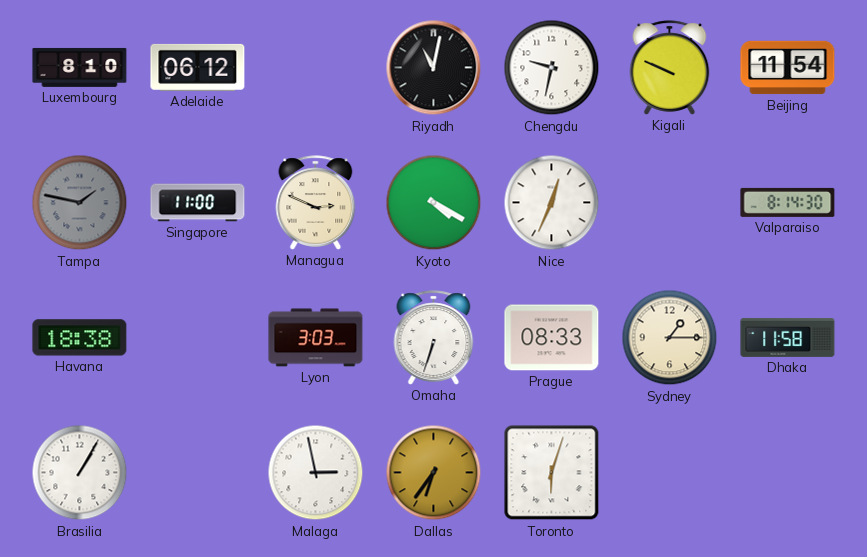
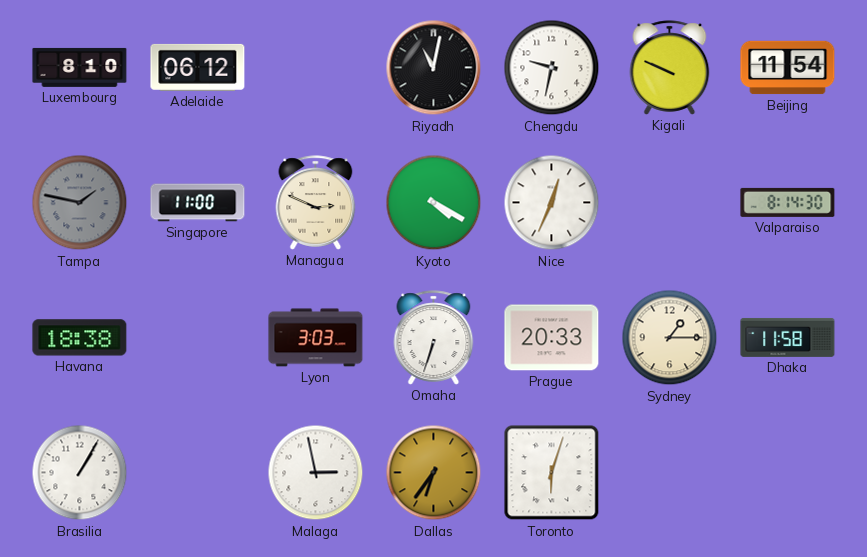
Prague: 08:33 -> 20:33
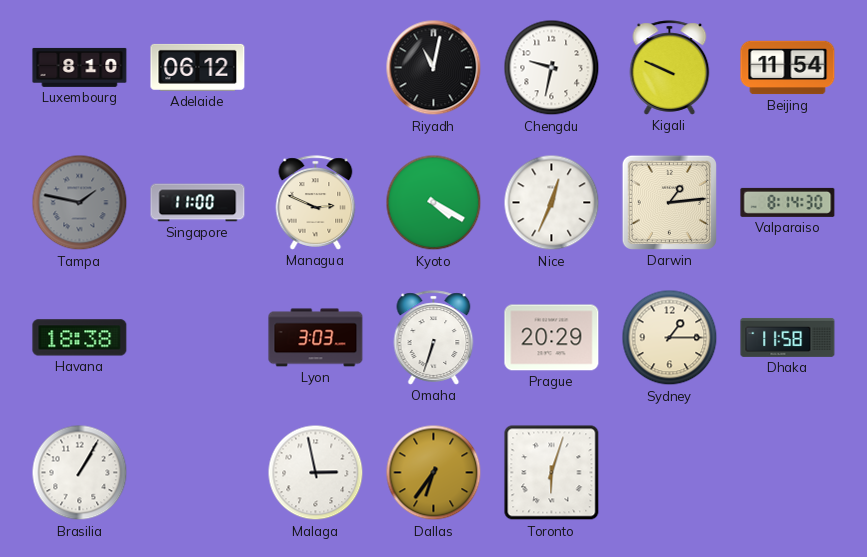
Darwin: none -> 1:14
Prague: 20:33 -> 20:29
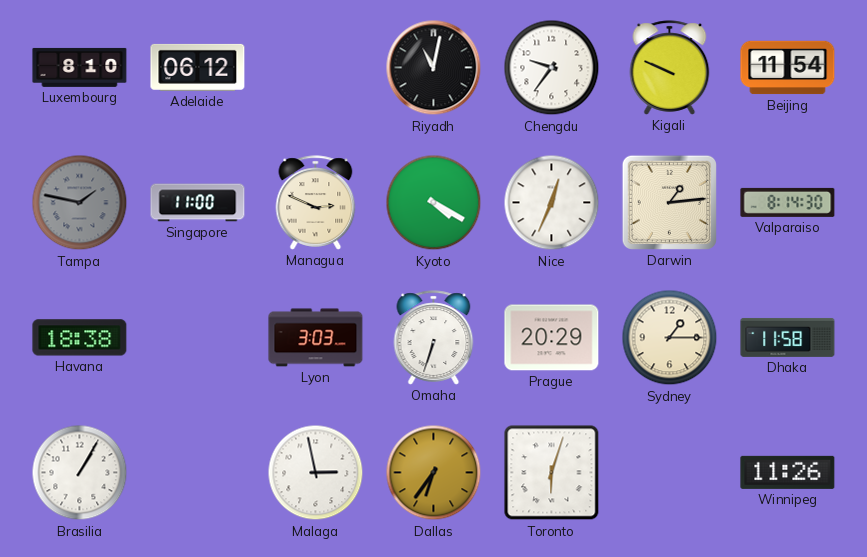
Chengdu: 9:32 -> 9:36
Winnipeg: none -> 11:26
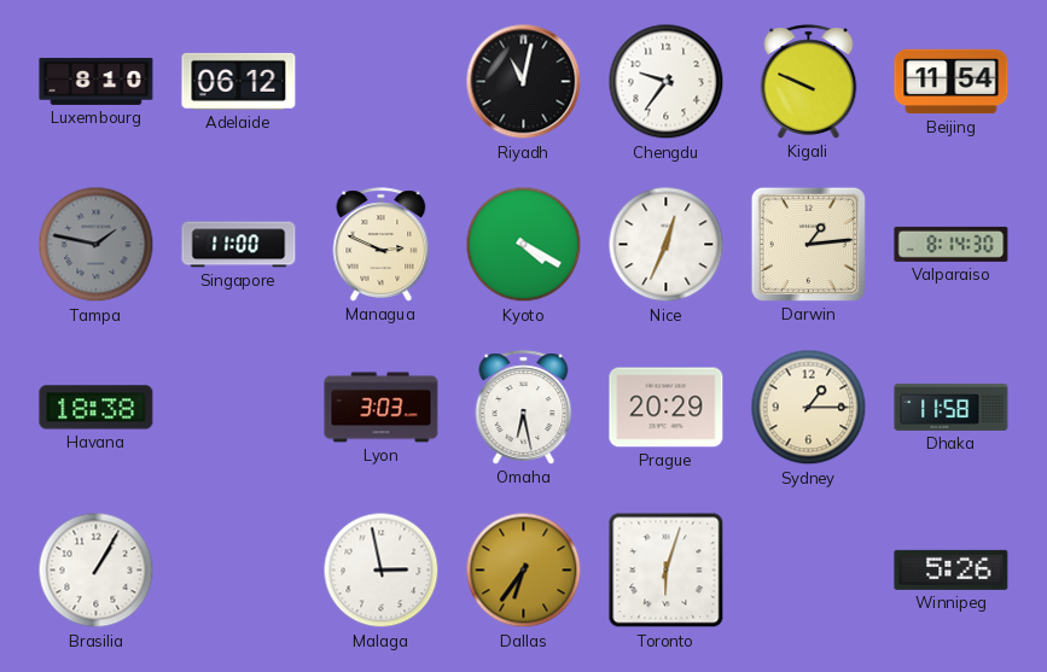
Omaha: 6:33 -> 6:28
Winnipeg: 11:26 -> 5:26
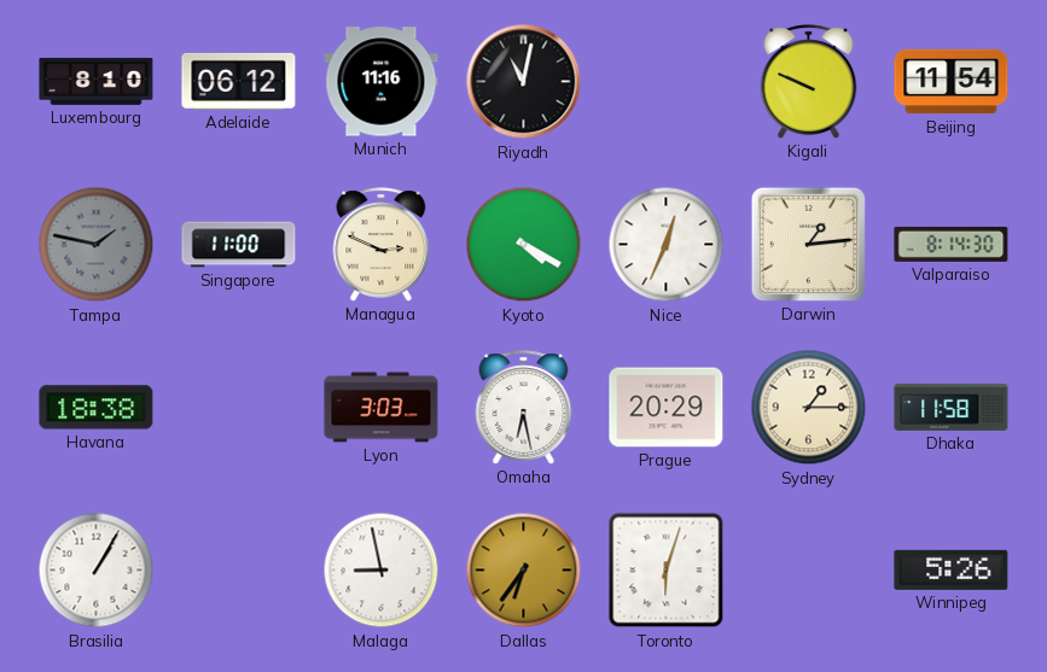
Munich: none -> 11:16
Chengdu: 9:36 -> none
Malaga: 2:58 -> 8:58
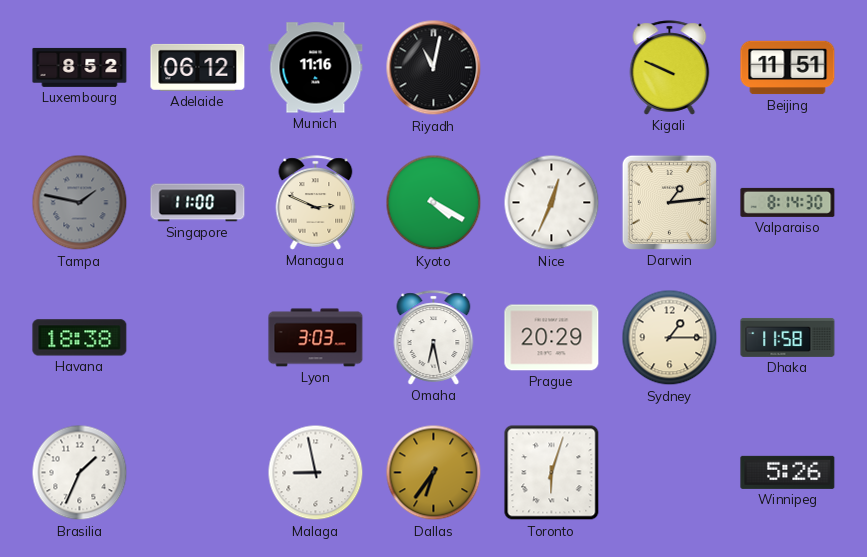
Luxembourg: 8:10 -> 8:52
Beijing: 11:54 -> 11:51
Brasilia: 1:05 -> 1:34
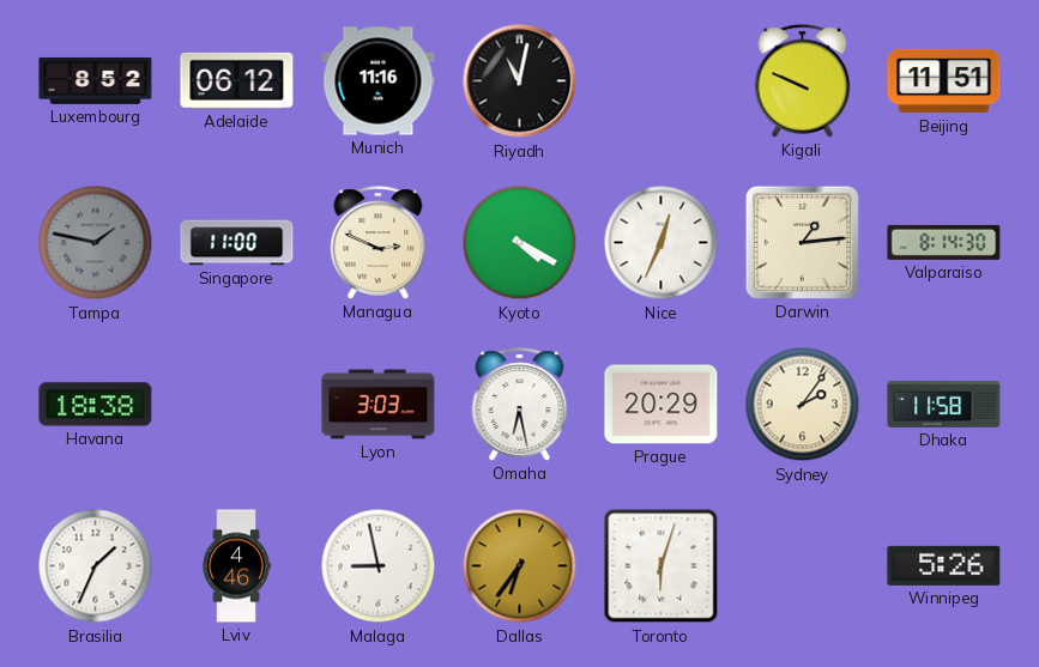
Sydney: 1:15 -> 2:06
Lviv: none -> 4:46
